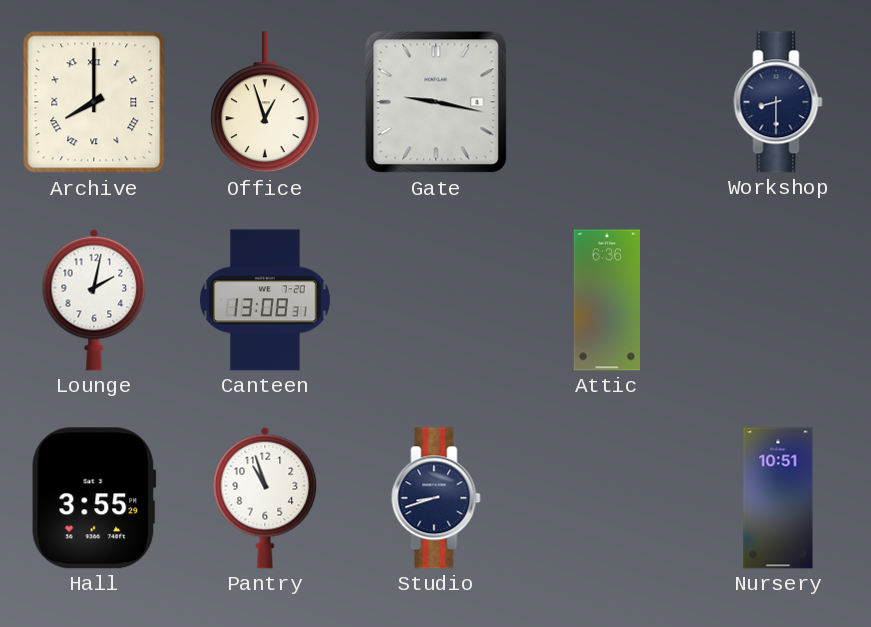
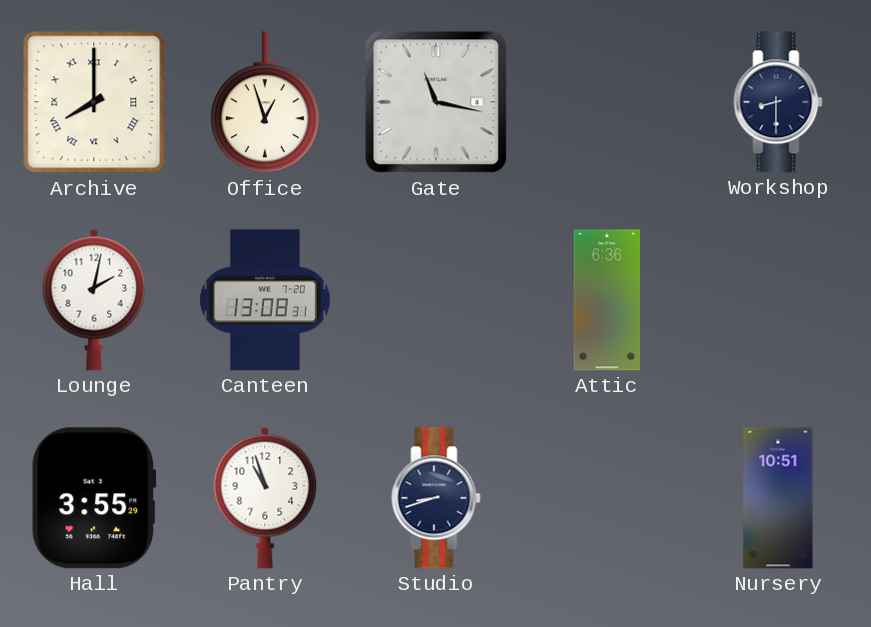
Gate: 9:17 -> 11:17
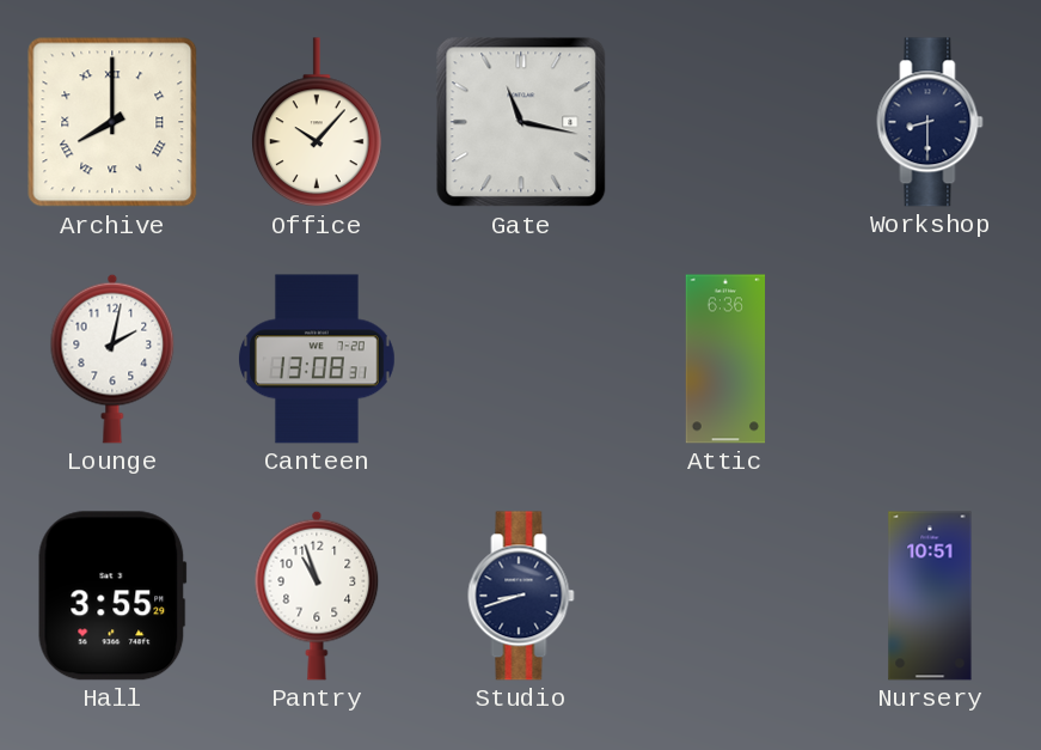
Office: 12:57 -> 10:07
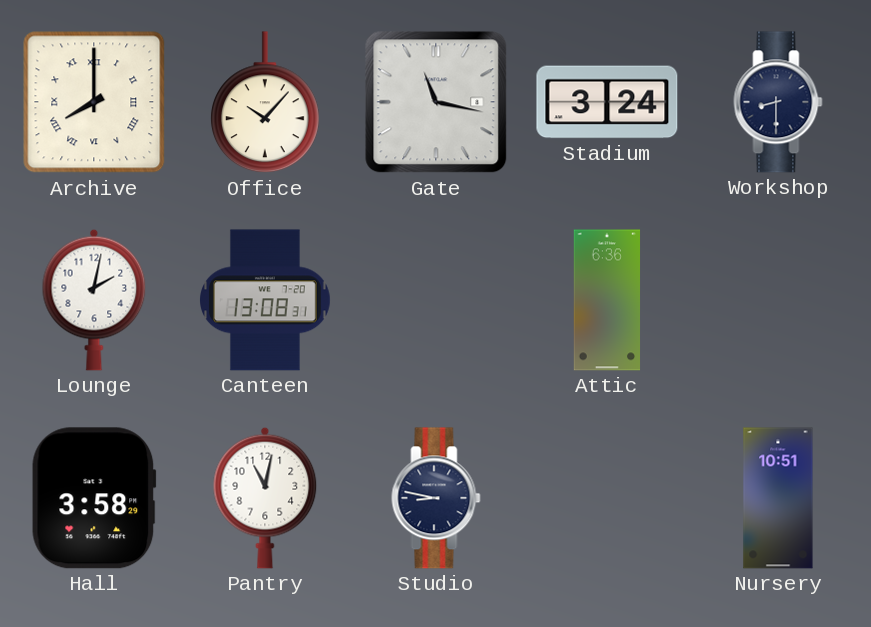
Stadium: none -> 3:24
Hall: 3:55 -> 3:58
Pantry: 10:57 -> 11:02
Studio: 8:42 -> 8:47
